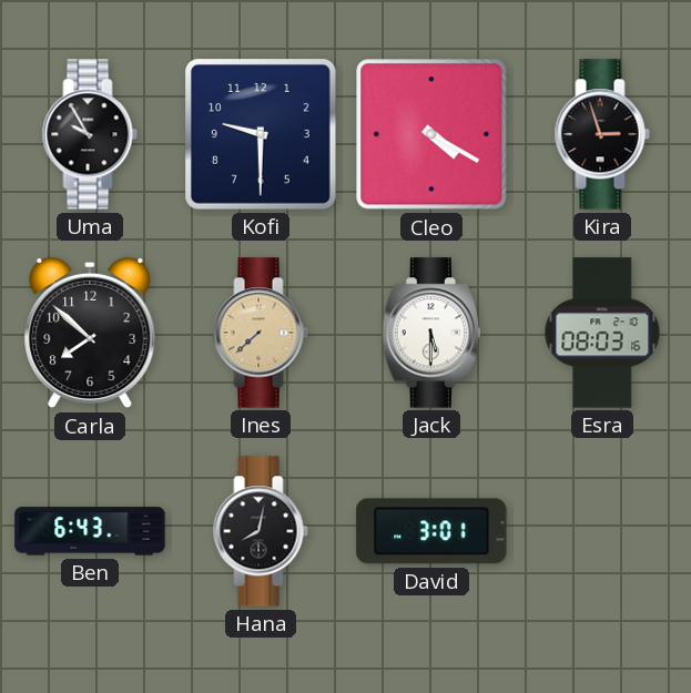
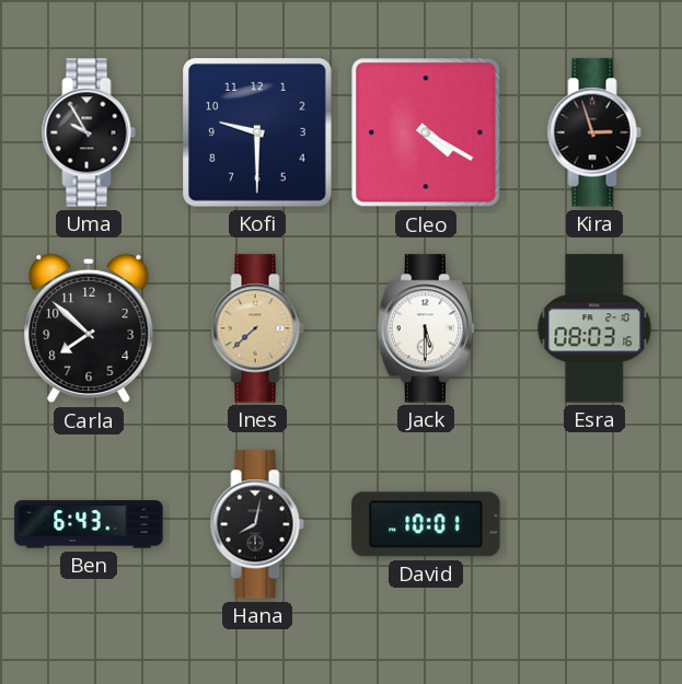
David: 3:01 -> 10:01
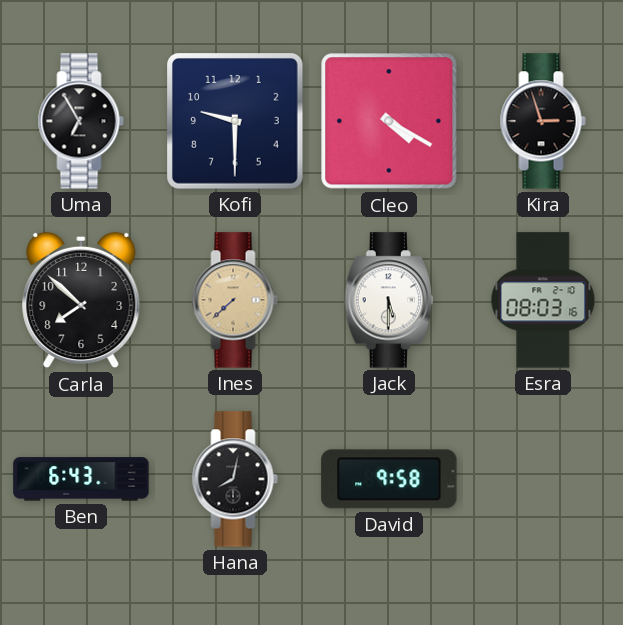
Uma: 9:55 -> 6:55
David: 10:01 -> 9:58
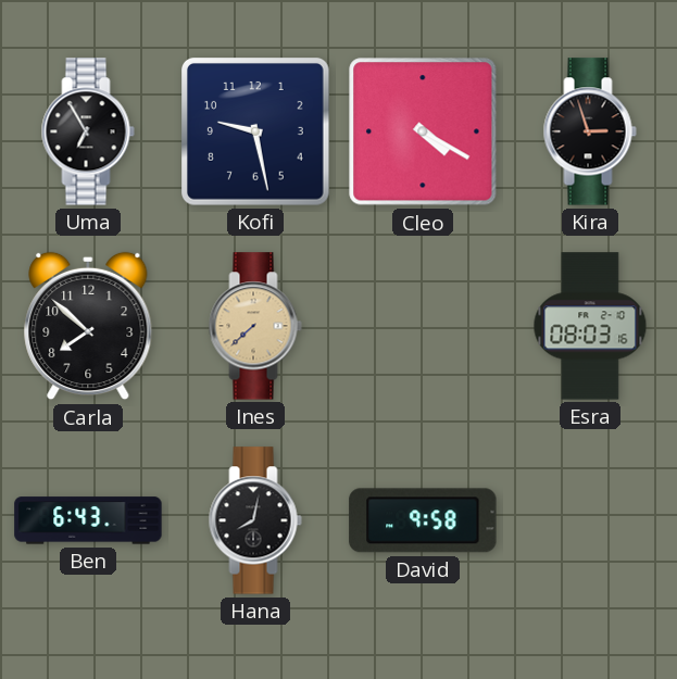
Kofi: 9:30 -> 9:28
Jack: 5:30 -> none
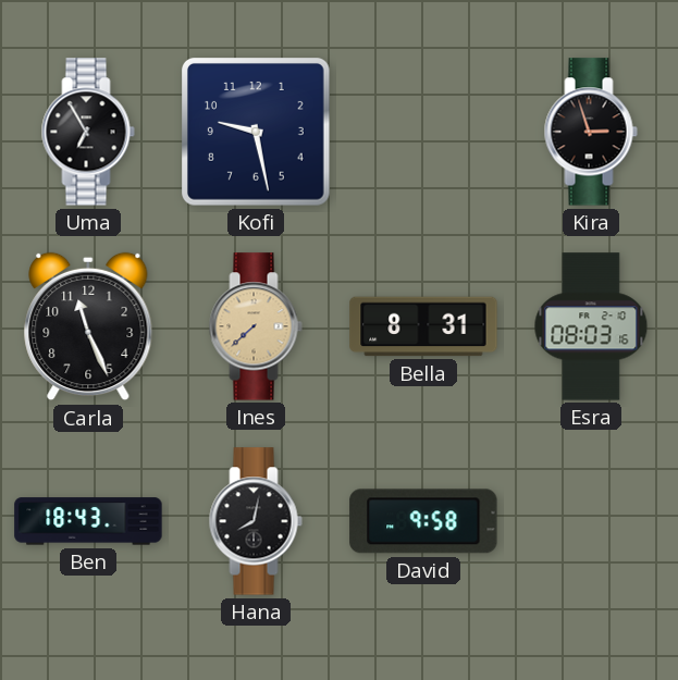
Cleo: 4:20 -> none
Carla: 7:52 -> 11:26
Bella: none -> 8:31
Ben: 6:43 -> 18:43
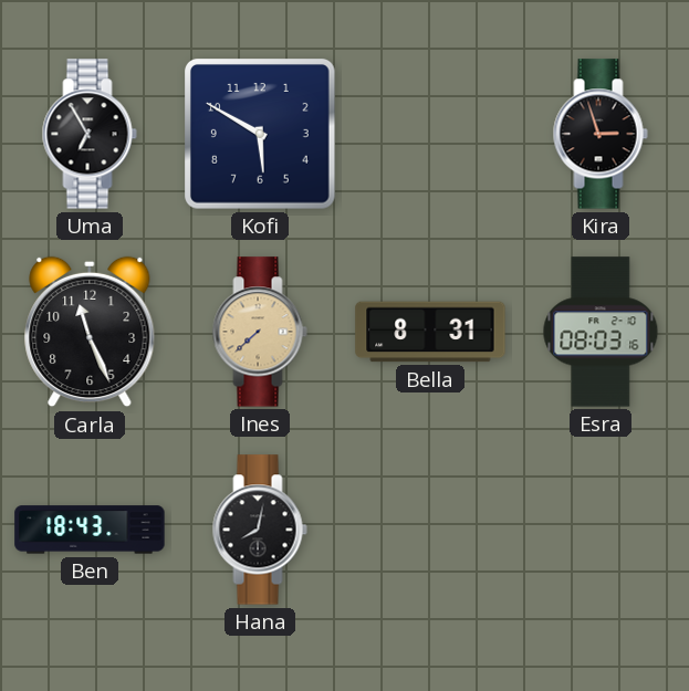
Kofi: 9:28 -> 5:50
David: 9:58 -> none
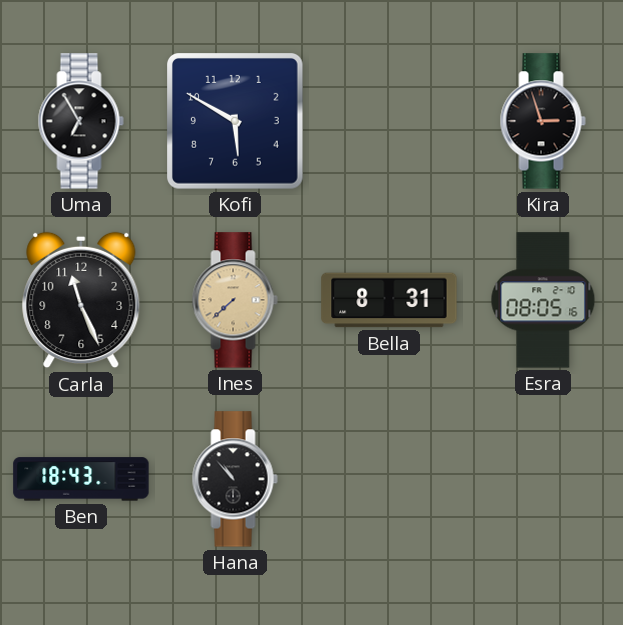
Esra: 08:03 -> 08:05
Hana: 8:02 -> 10:53
